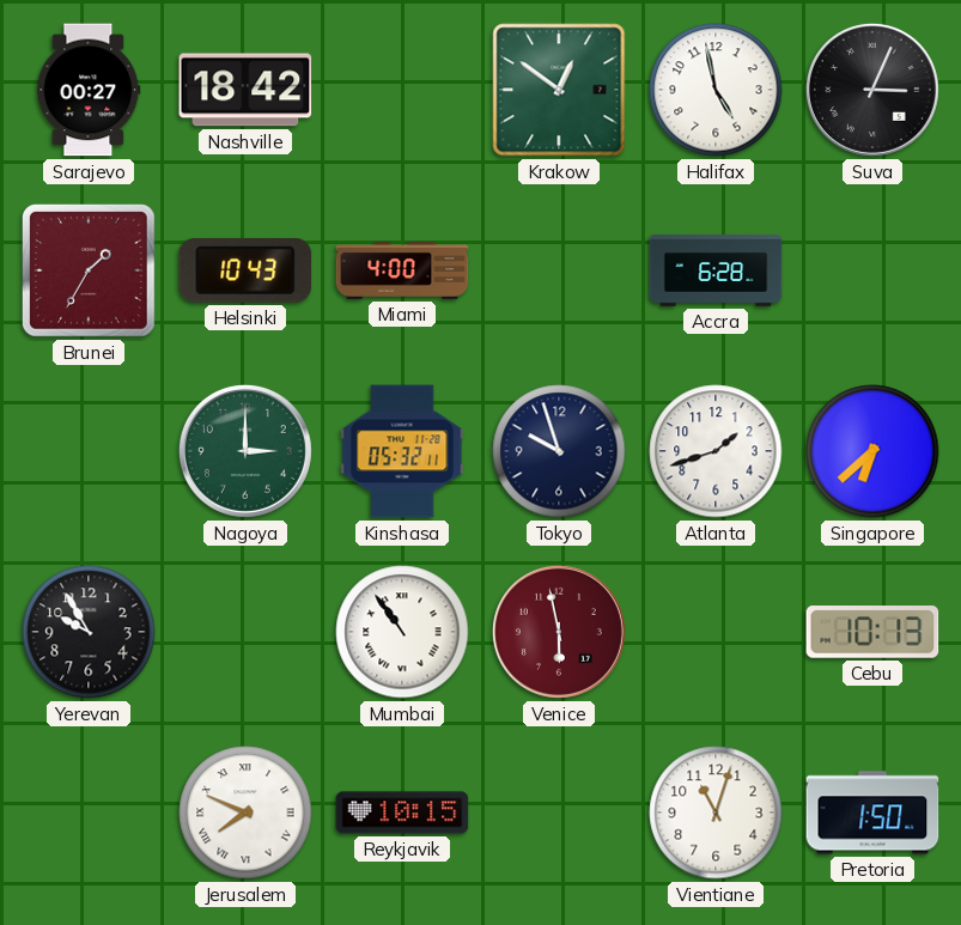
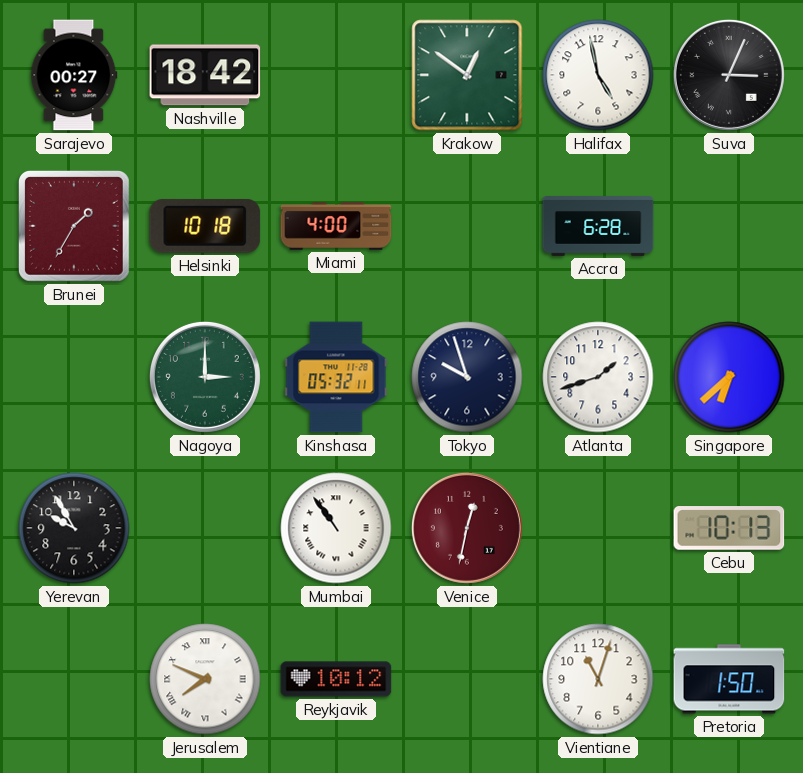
Helsinki: 10:43 -> 10:18
Venice: 5:58 -> 12:32
Reykjavik: 10:15 -> 10:12
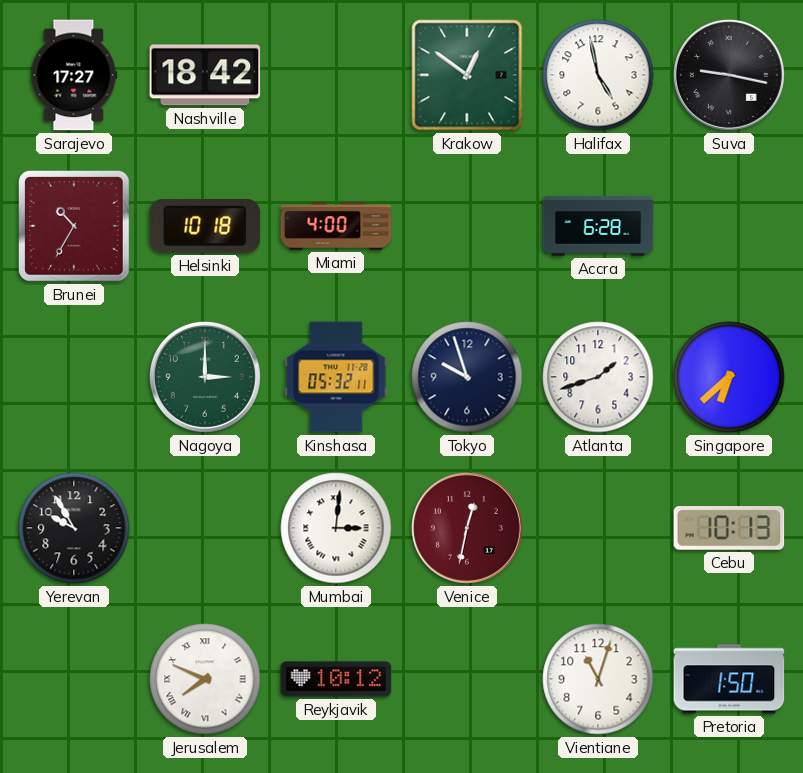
Sarajevo: 00:27 -> 17:27
Suva: 3:04 -> 9:17
Brunei: 1:35 -> 10:35
Mumbai: 10:54 -> 3:01
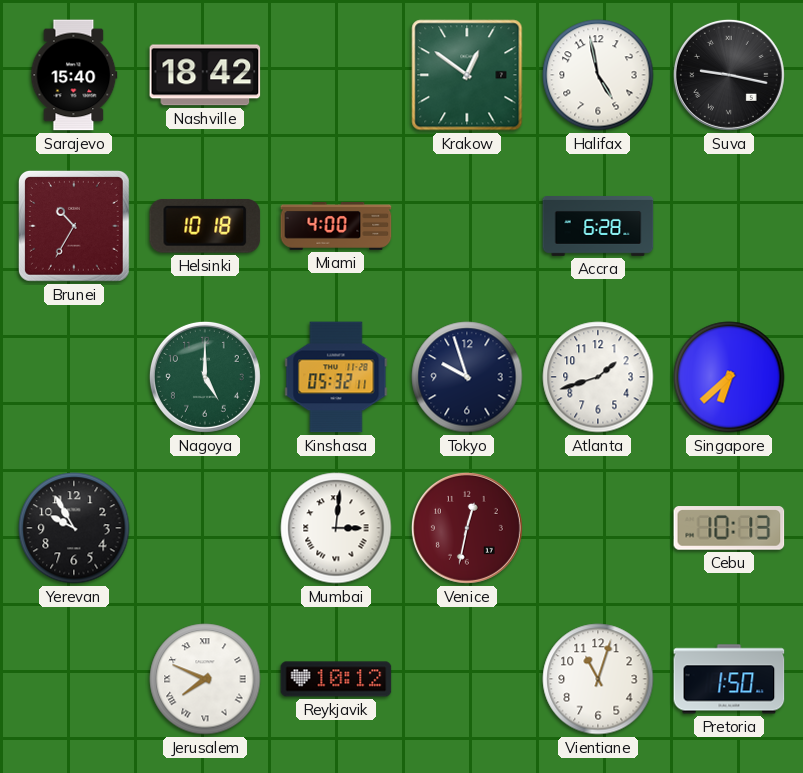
Sarajevo: 17:27 -> 15:40
Nagoya: 3:00 -> 5:00
